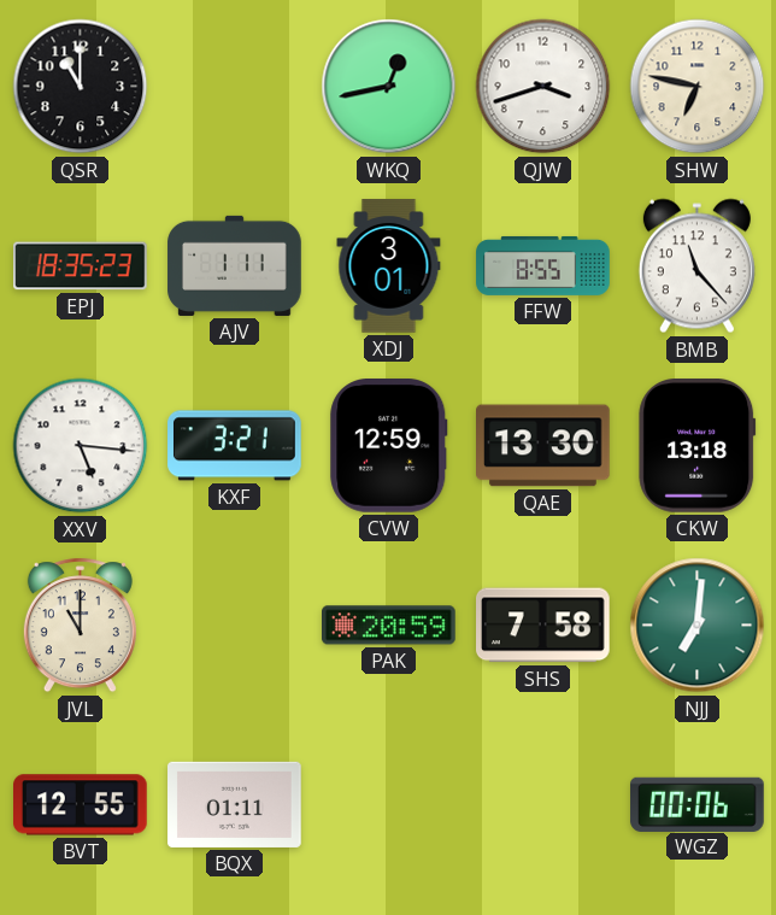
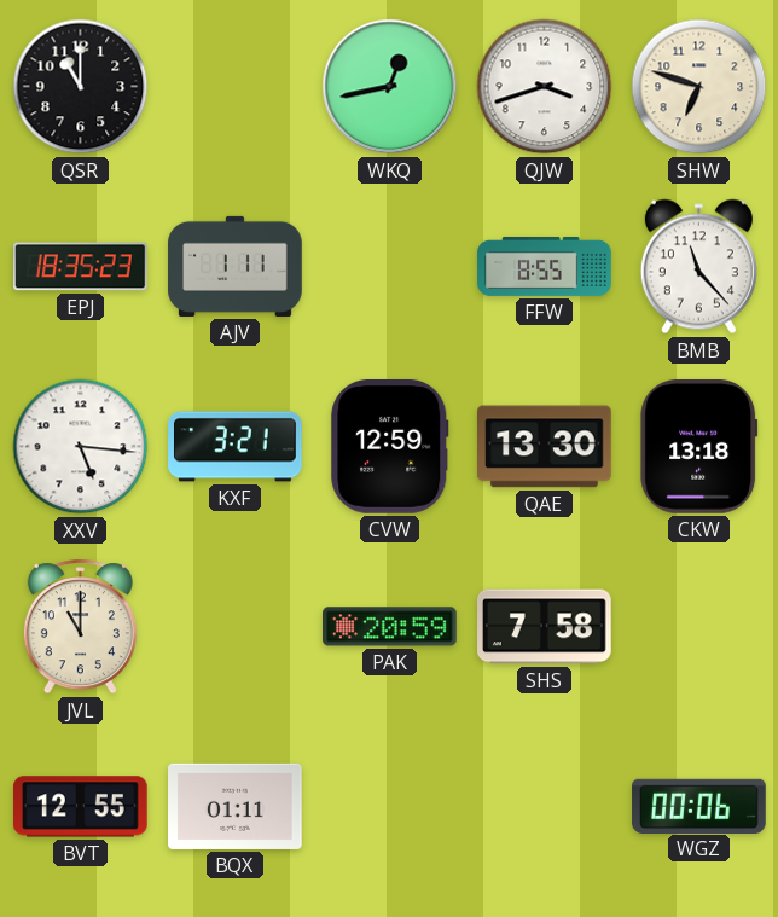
SHW: 6:47 -> 6:48
XDJ: 3:01 -> none
NJJ: 7:01 -> none
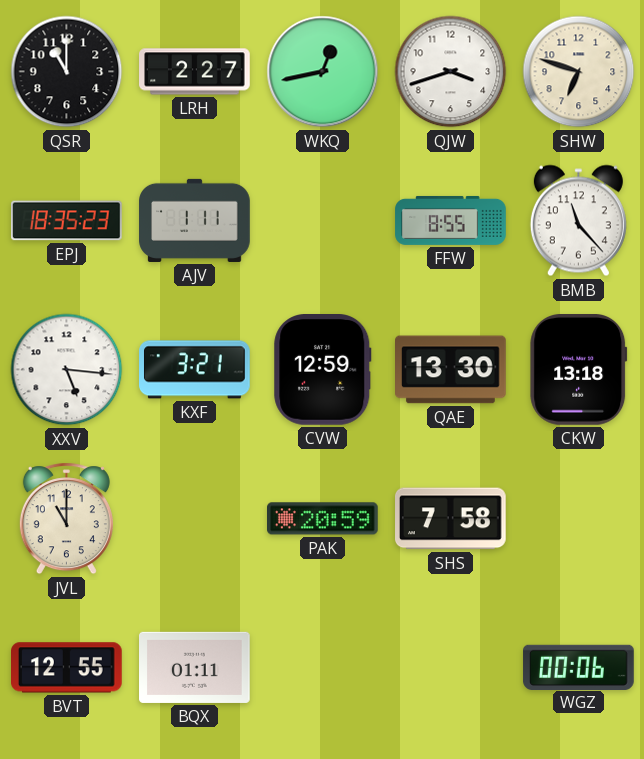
LRH: none -> 2:27
